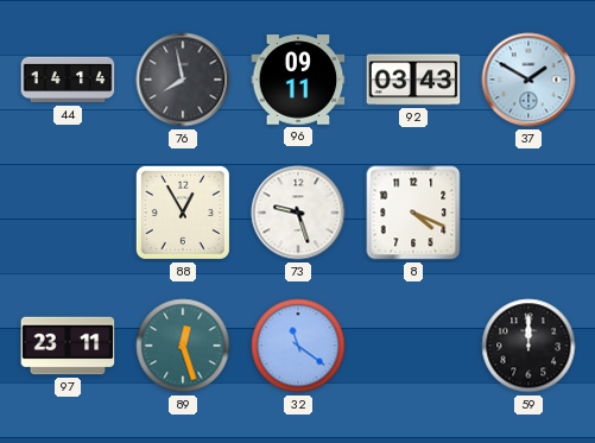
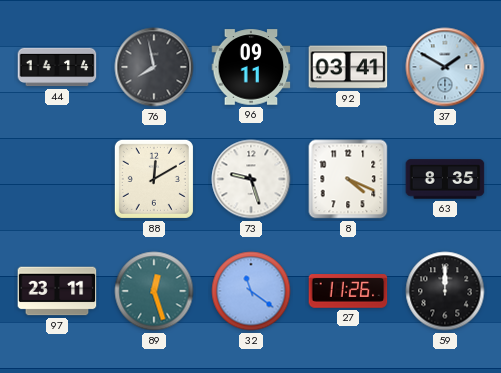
92: 03:43 -> 03:41
88: 12:55 -> 12:10
63: none -> 8:35
27: none -> 11:26
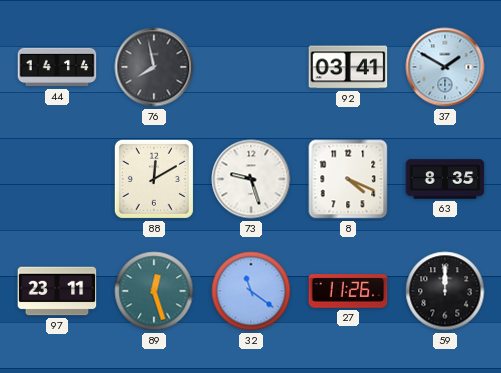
96: 09:11 -> none
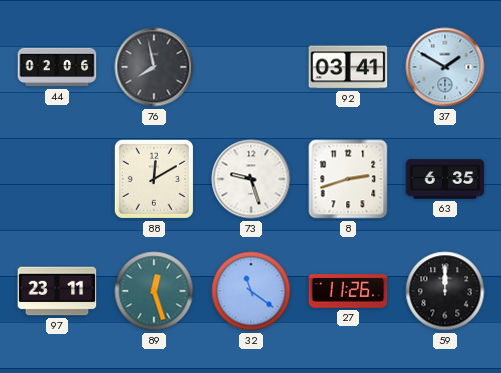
44: 14:14 -> 02:06
8: 4:19 -> 2:42
63: 8:35 -> 6:35
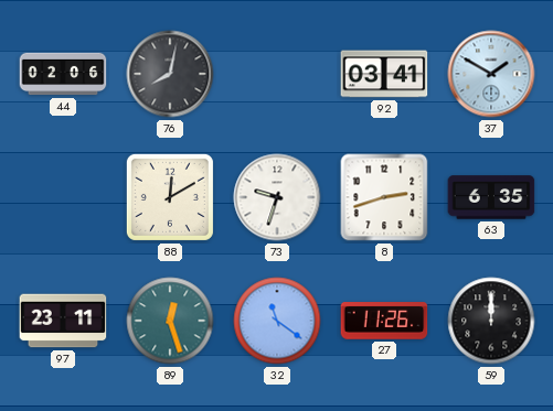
76: 7:58 -> 8:02
73: 9:27 -> 9:33
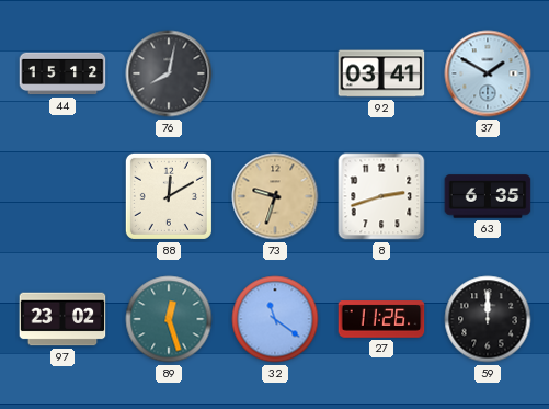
44: 02:06 -> 15:12
73 dial: white -> champagne
97: 23:11 -> 23:02
